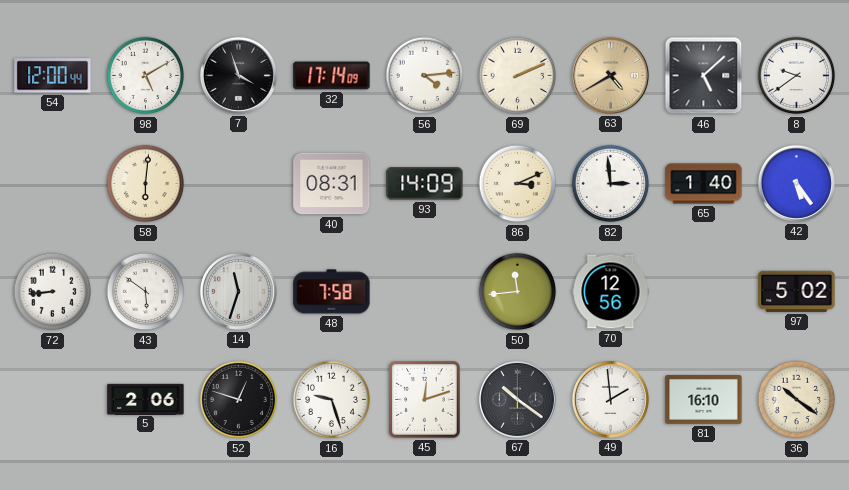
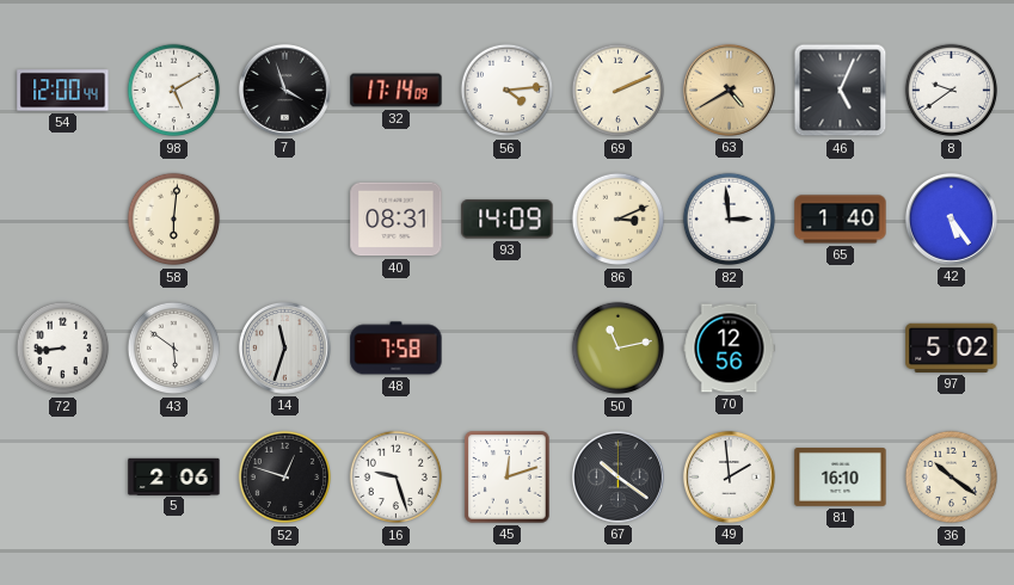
46: 5:08 -> 5:04
50: 11:44 -> 11:13
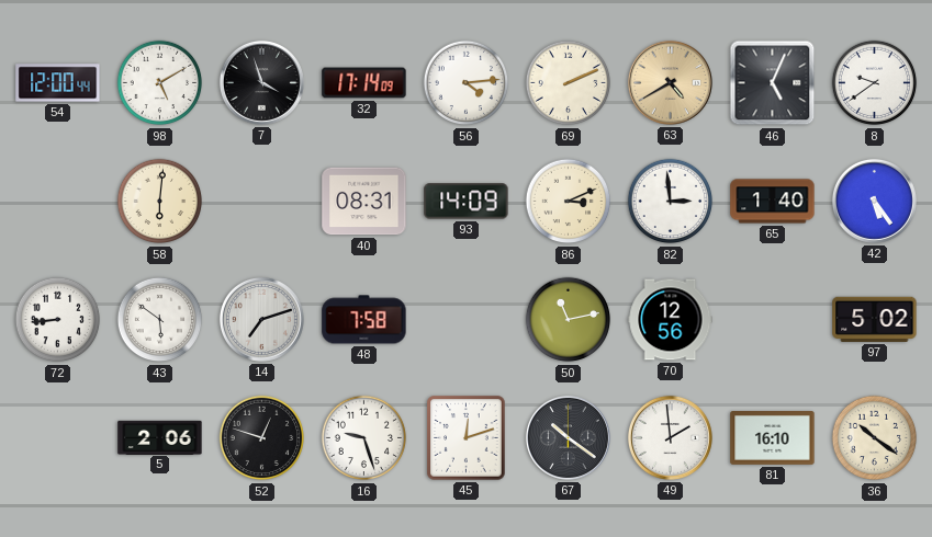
14: 11:33 -> 7:12
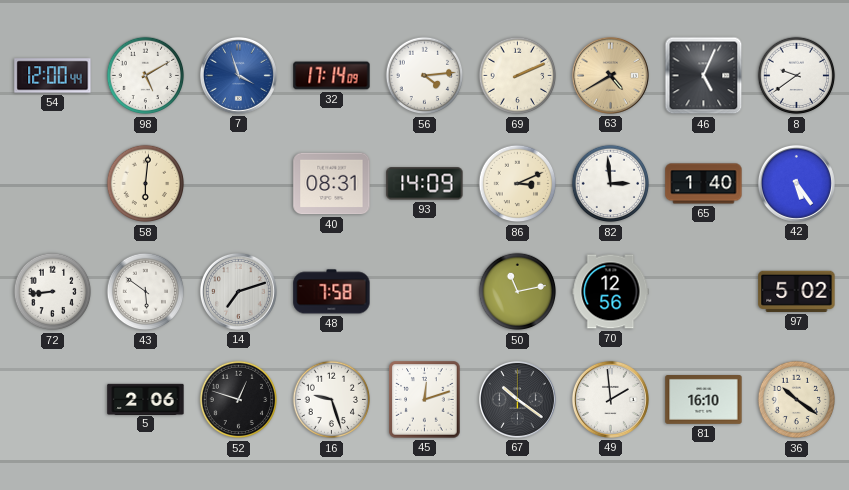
7 dial: black -> blue
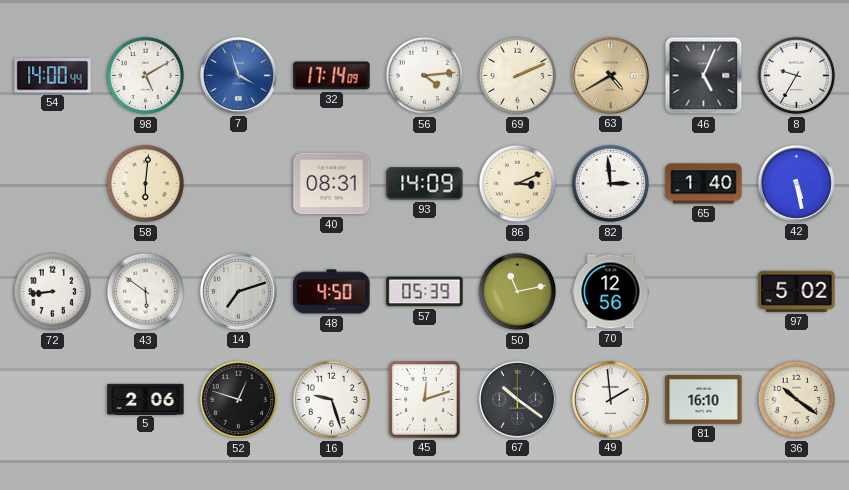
54: 12:00 -> 14:00
8: 9:39 -> 9:35
42: 5:24 -> 5:28
48: 7:58 -> 4:50
57: none -> 05:39
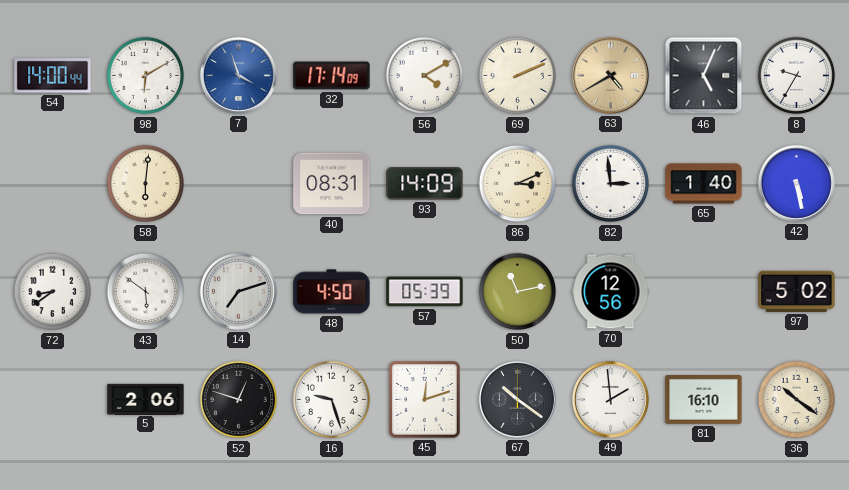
98: 5:10 -> 6:10
56: 4:14 -> 4:10
72: 8:44 -> 8:39
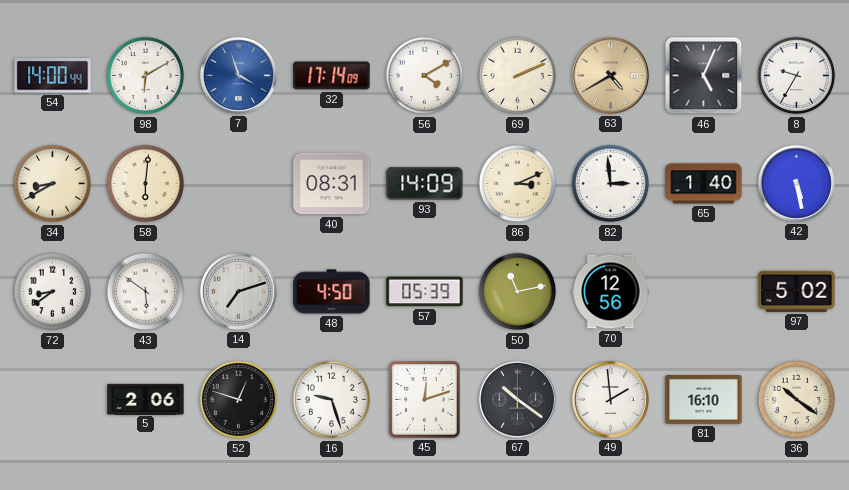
34: none -> 8:40
